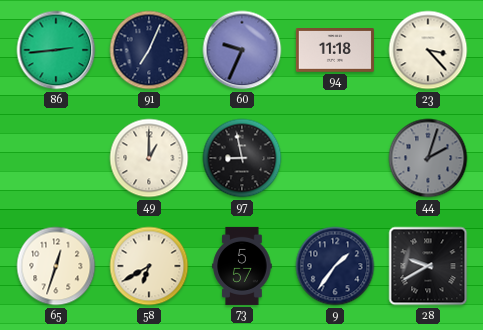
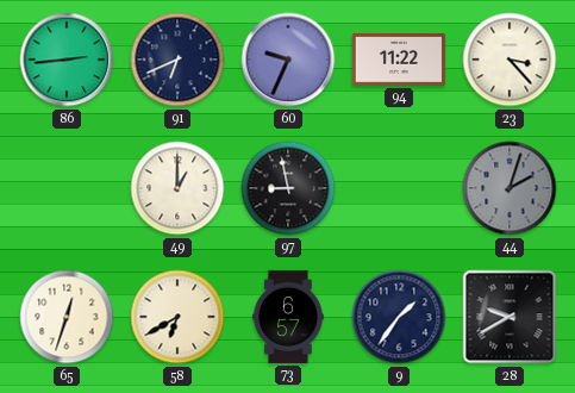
91: 7:04 -> 6:41
94: 11:18 -> 11:22
73: 5:57 -> 6:57
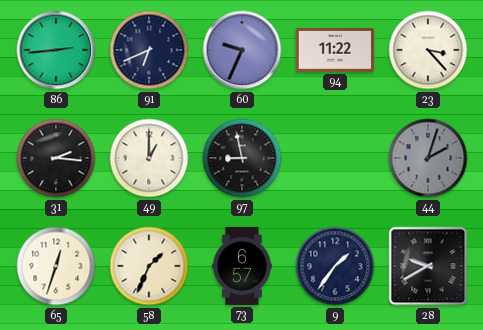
31: none -> 2:16
58: 6:40 -> 1:34
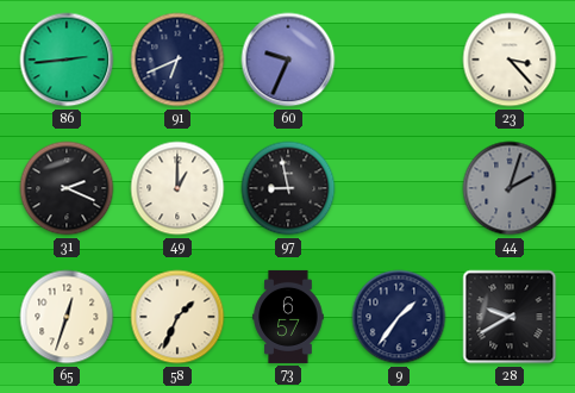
94: 11:22 -> none
31: 2:16 -> 2:19
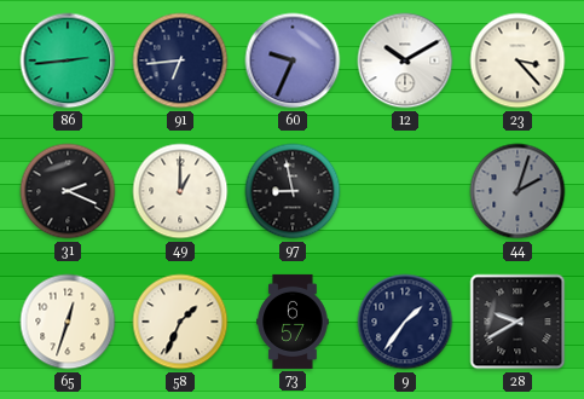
91: 6:41 -> 6:44
12: none -> 10:10
